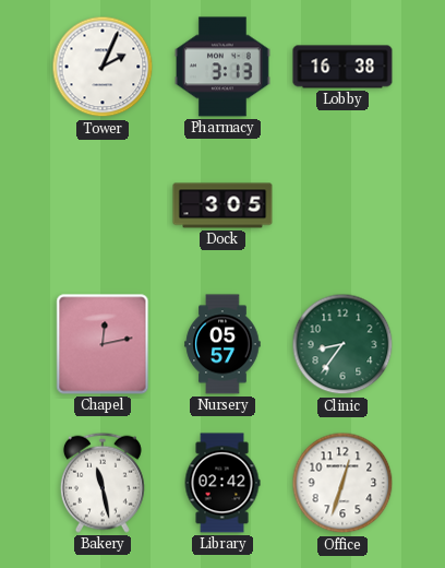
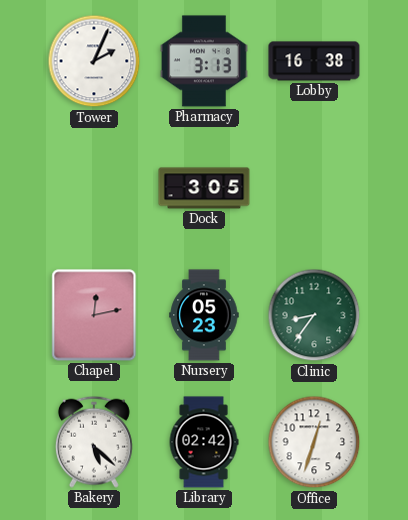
Nursery: 05:57 -> 05:23
Bakery: 11:28 -> 5:22
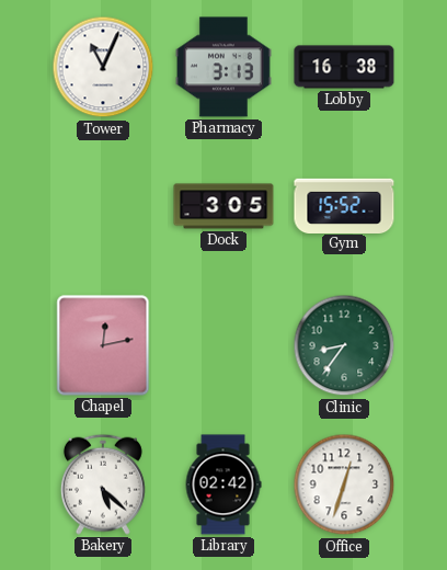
Tower: 2:04 -> 11:04
Gym: none -> 15:52
Nursery: 05:23 -> none
